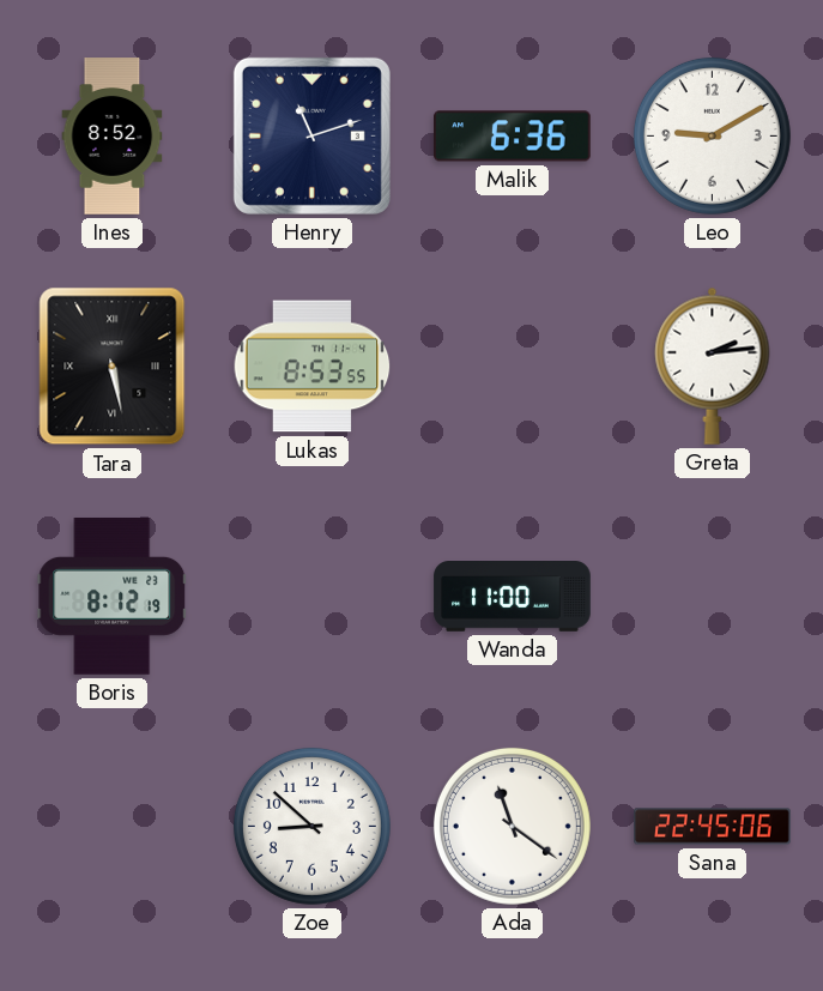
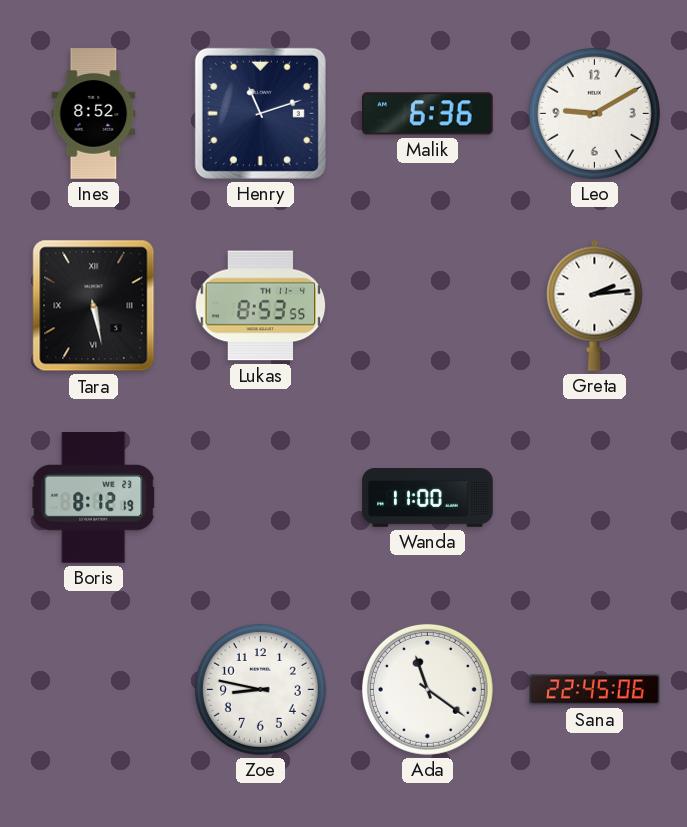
Zoe: 8:52 -> 8:47
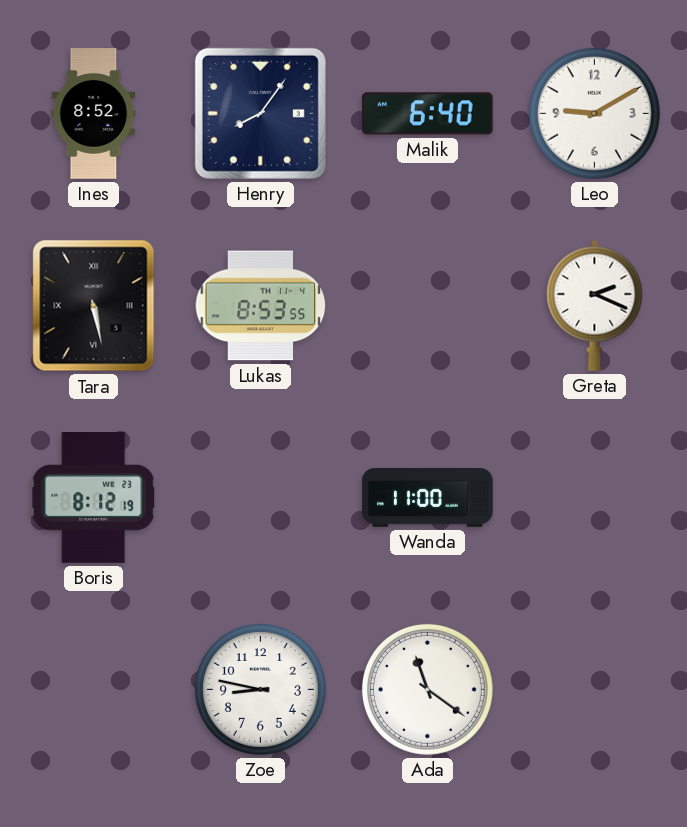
Henry: 11:12 -> 8:06
Malik: 6:36 -> 6:40
Greta: 2:14 -> 2:19
Sana: 22:45 -> none
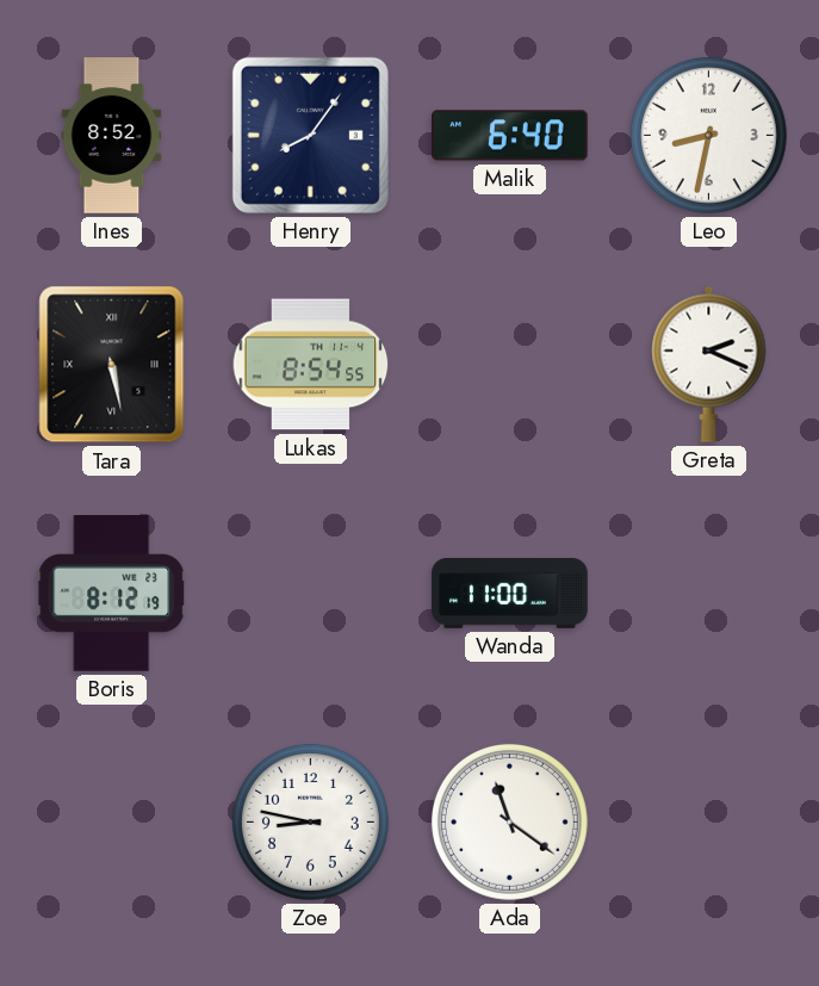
Leo: 9:10 -> 8:32
Lukas: 8:53 -> 8:54
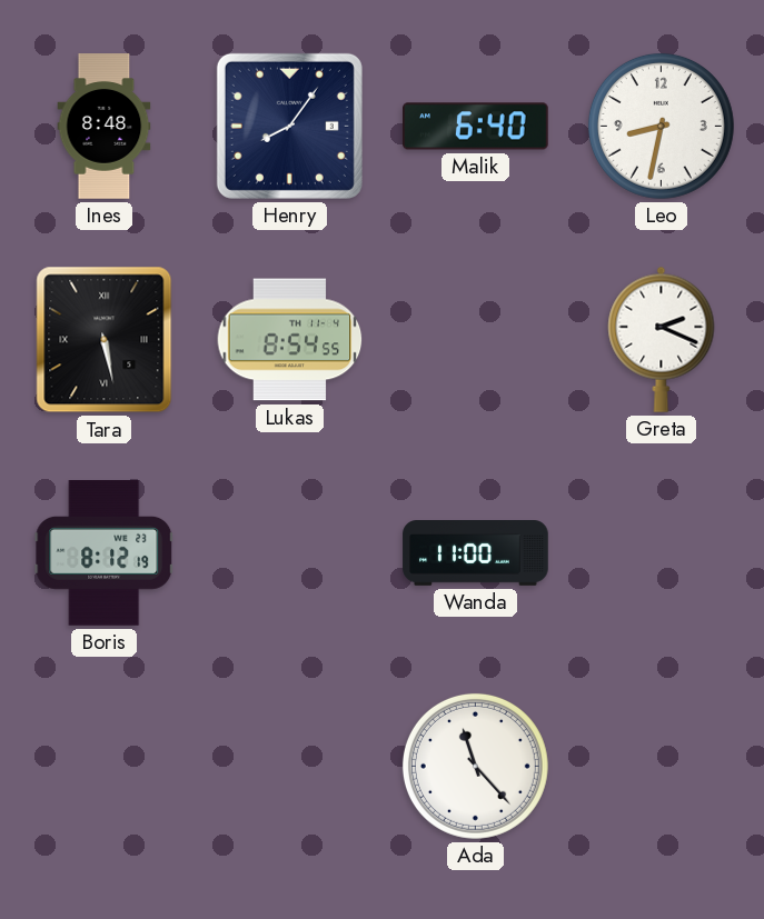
Ines: 8:52 -> 8:48
Zoe: 8:47 -> none
Ada: 11:21 -> 11:23
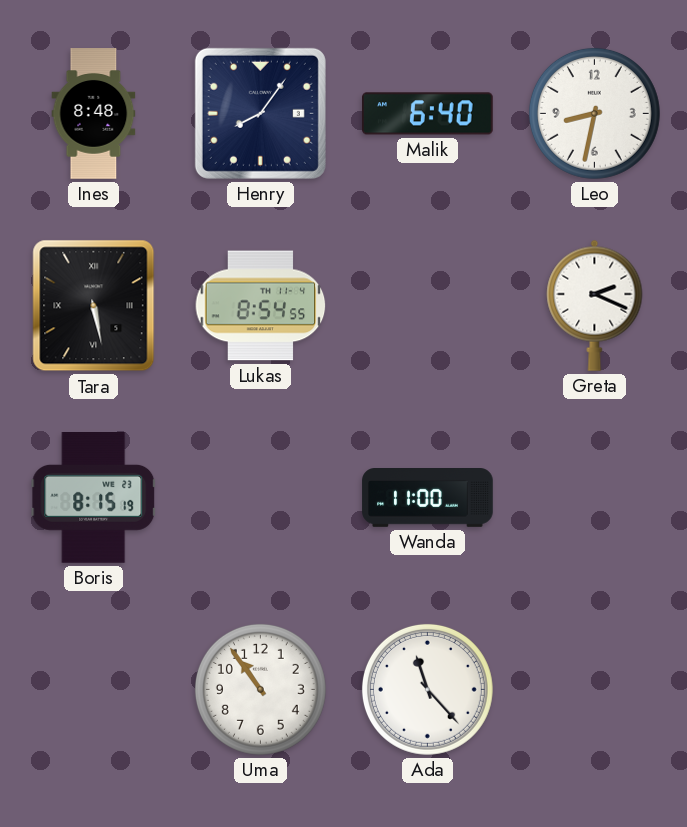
Boris: 8:12 -> 8:15
Uma: none -> 10:54
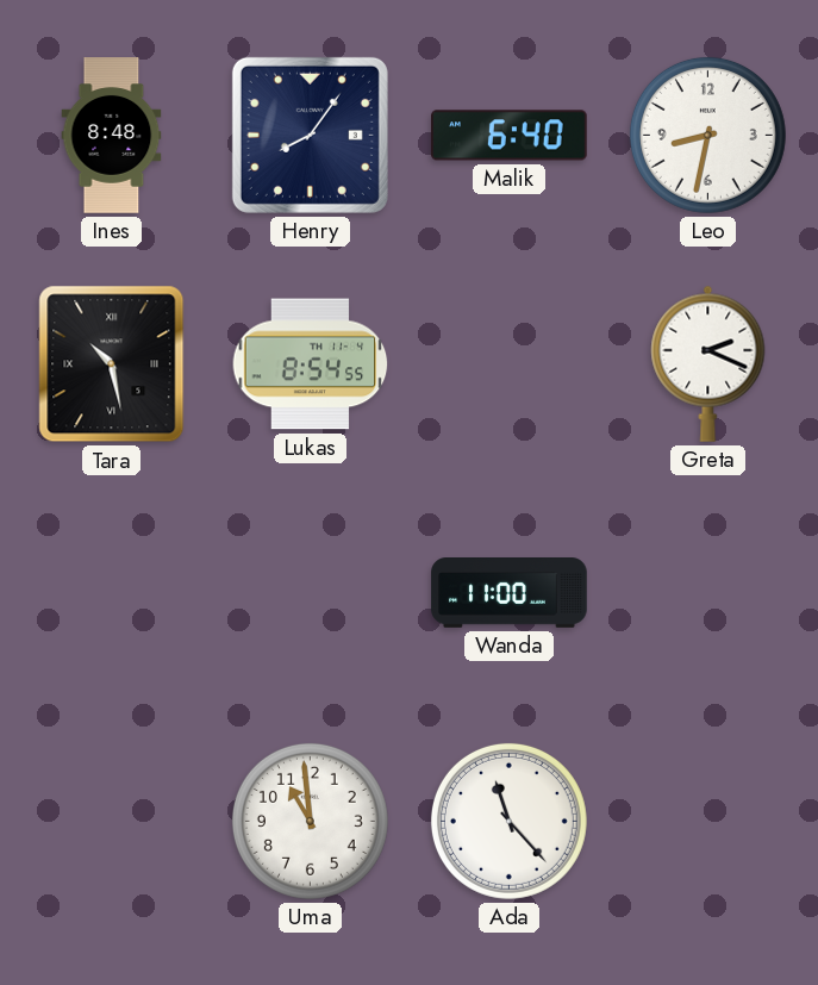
Tara: 5:28 -> 10:28
Boris: 8:15 -> none
Uma: 10:54 -> 10:59
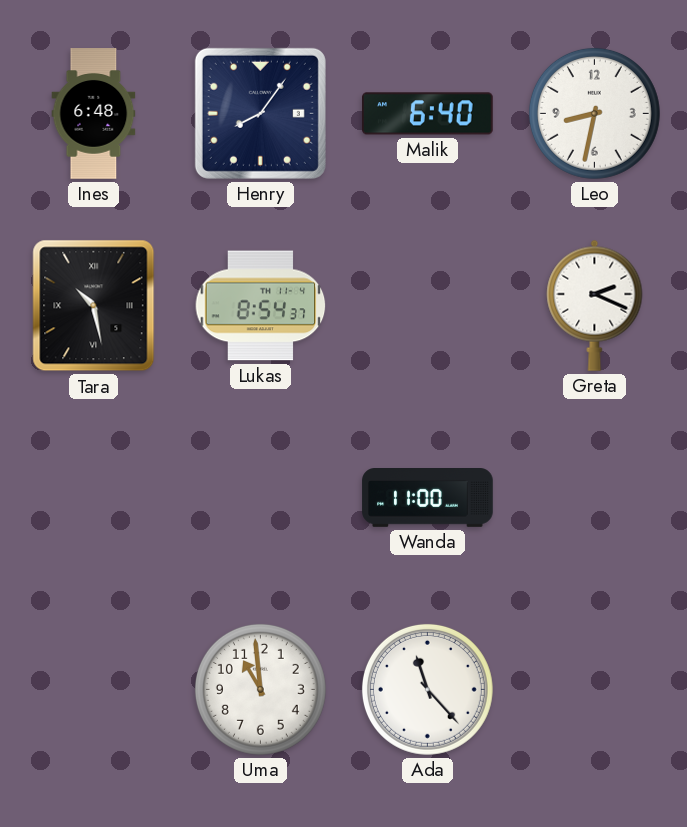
Ines: 8:48 -> 6:48
Lukas: 8:54:55 -> 8:54:37
